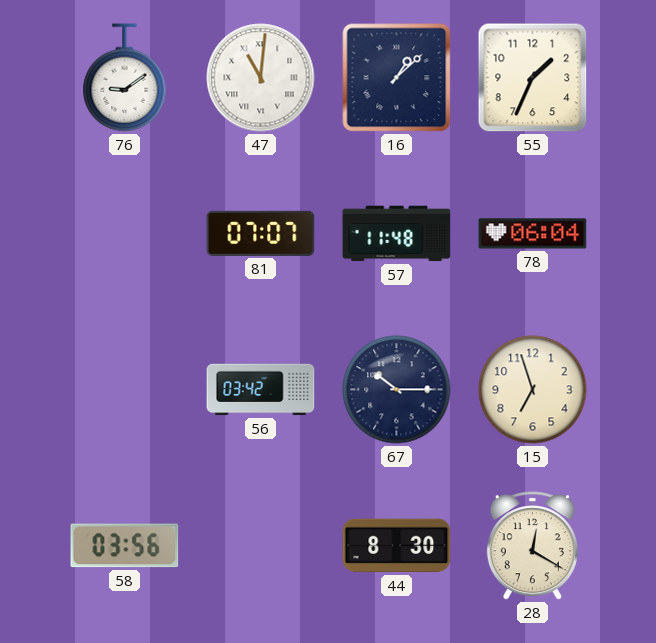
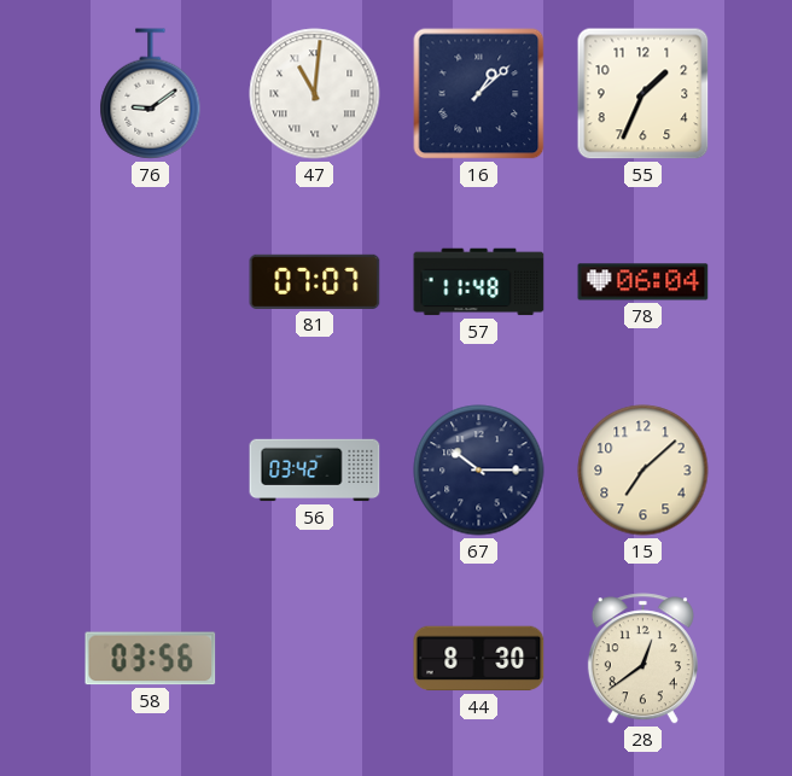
15: 6:57 -> 7:08
28: 12:20 -> 12:39
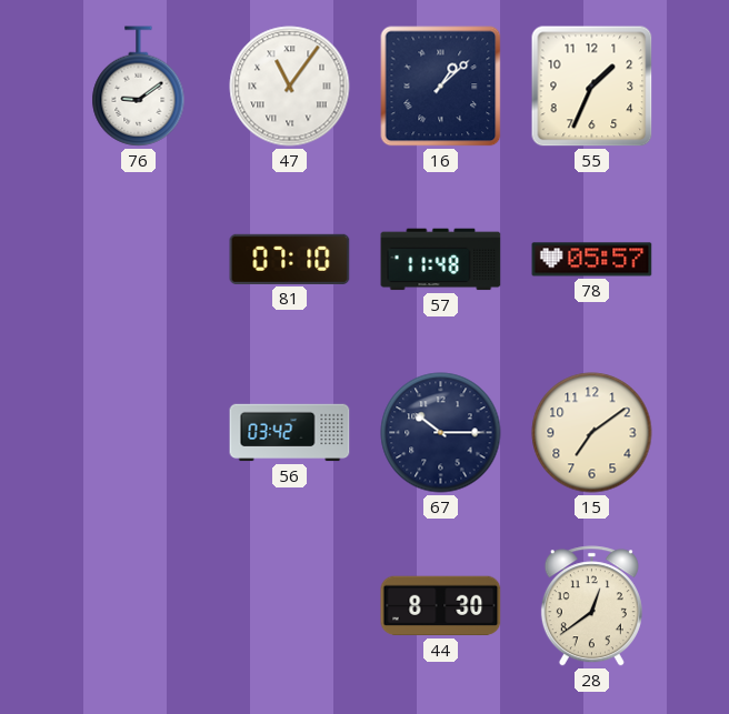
47: 11:01 -> 11:06
81: 07:07 -> 07:10
78: 06:04 -> 05:57
15: 7:08 -> 7:09
58: 03:56 -> none
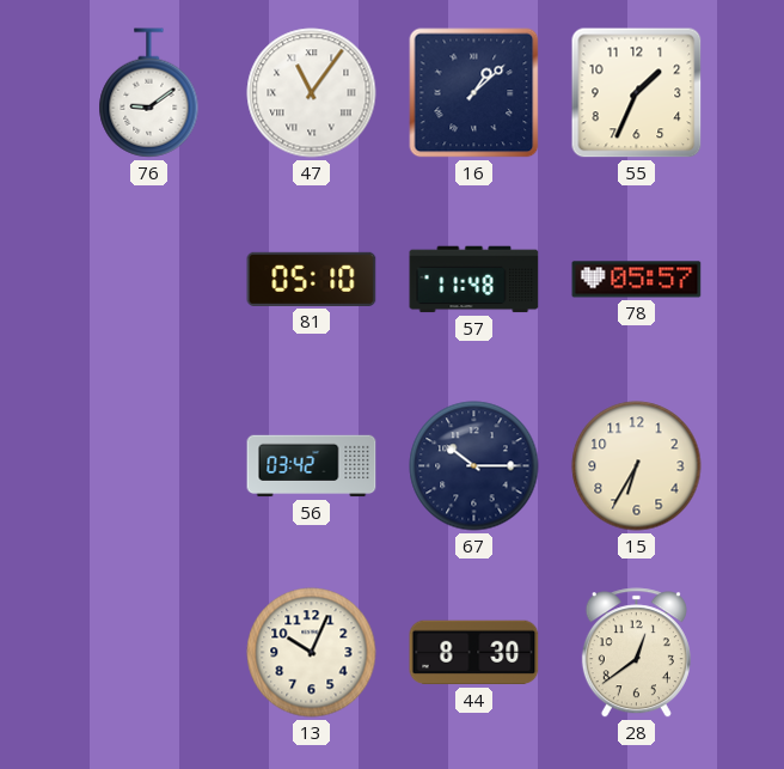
81: 07:10 -> 05:10
15: 7:09 -> 6:35
13: none -> 10:04
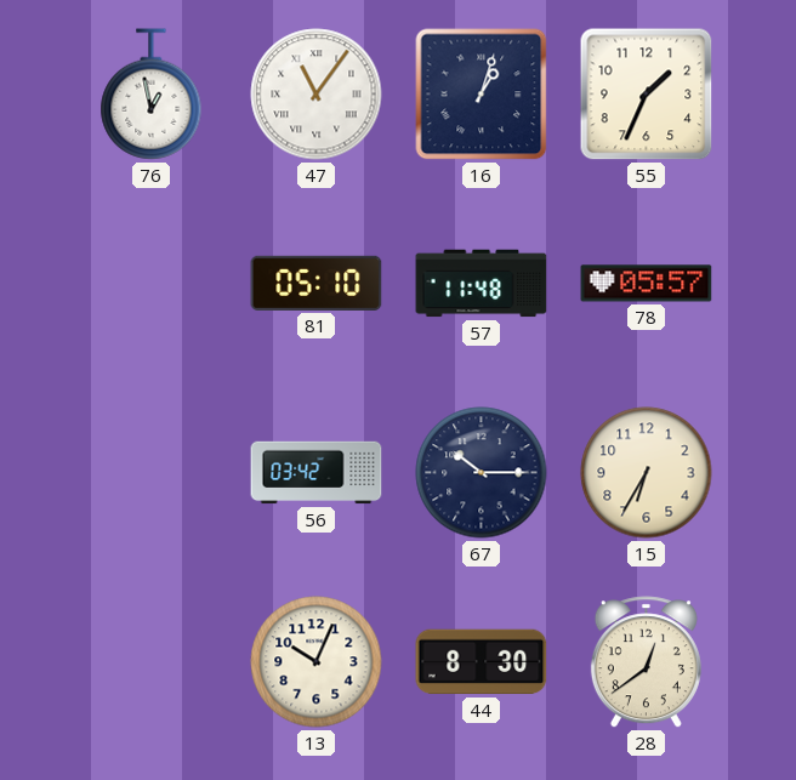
76: 9:09 -> 12:58
16: 1:08 -> 1:03
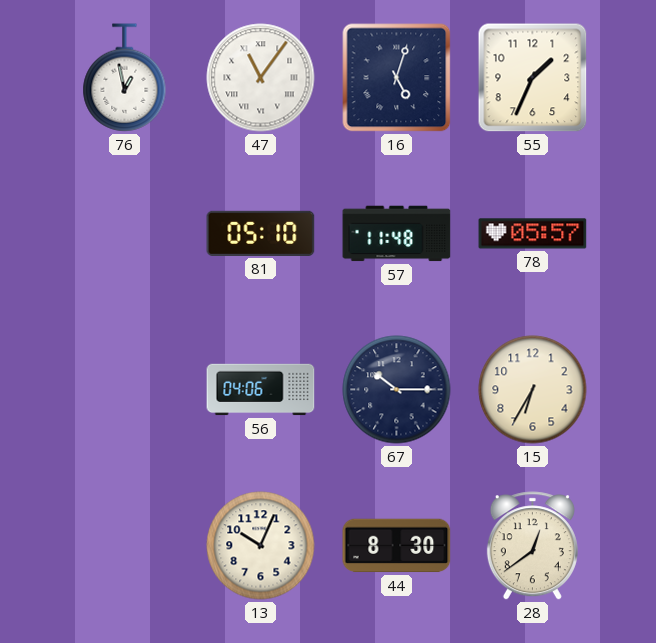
16: 1:03 -> 5:03
56: 03:42 -> 04:06
